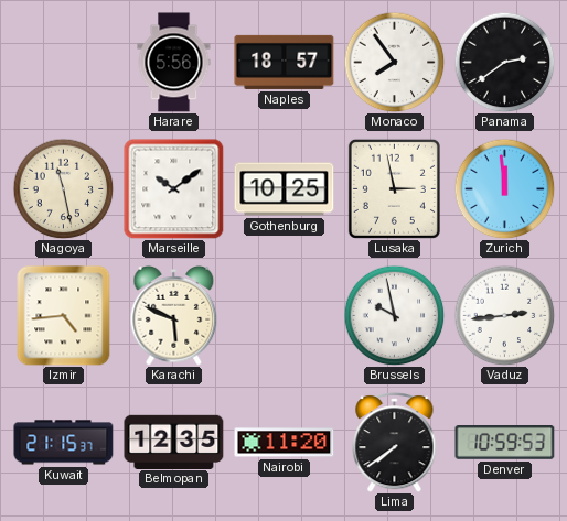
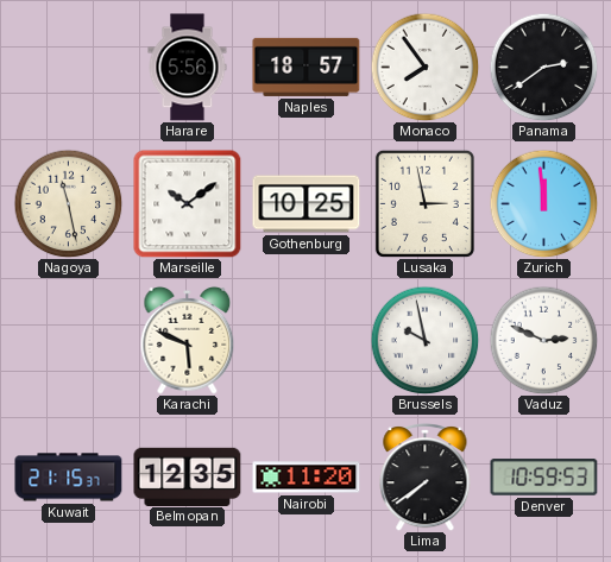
Izmir: 4:44 -> none
Vaduz: 2:44 -> 2:49
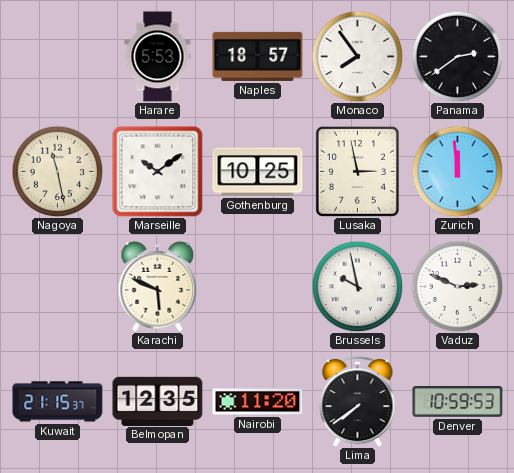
Harare: 5:56 -> 5:53
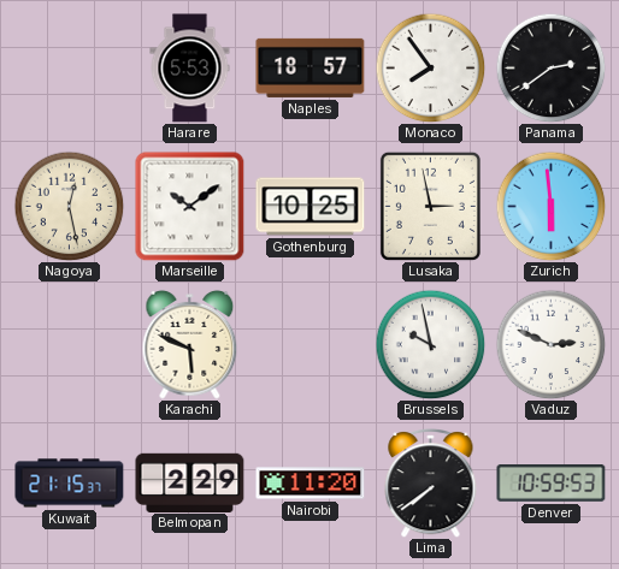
Nagoya: 11:28 -> 12:28
Zurich: 11:59 -> 5:59
Belmopan: 12:35 -> 2:29
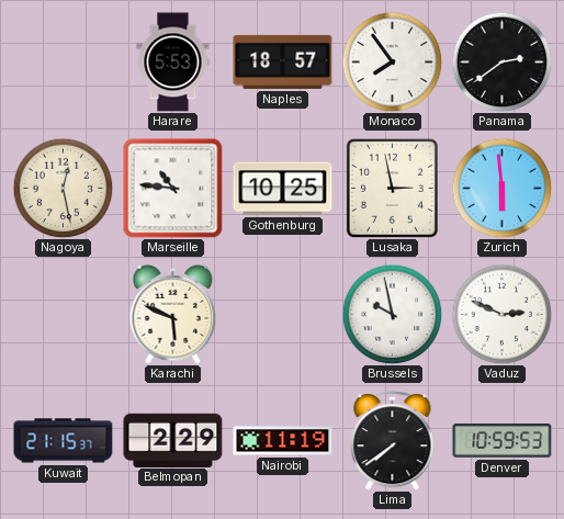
Marseille: 10:09 -> 10:46
Nairobi: 11:20 -> 11:19
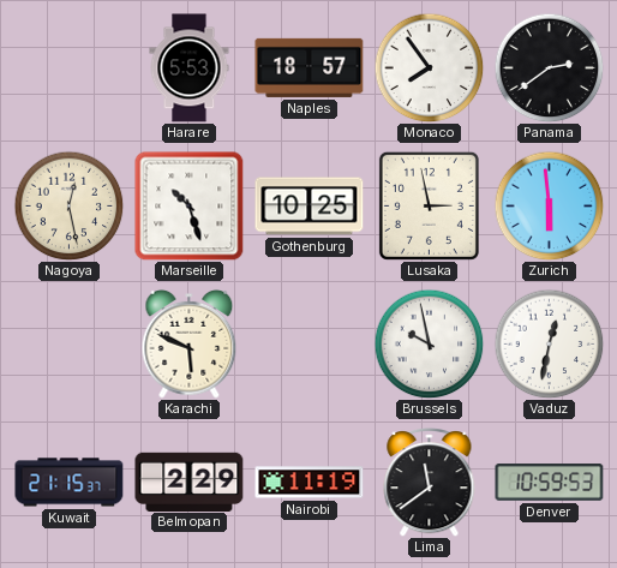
Marseille: 10:46 -> 10:27
Vaduz: 2:49 -> 12:32
Lima: 7:39 -> 11:39
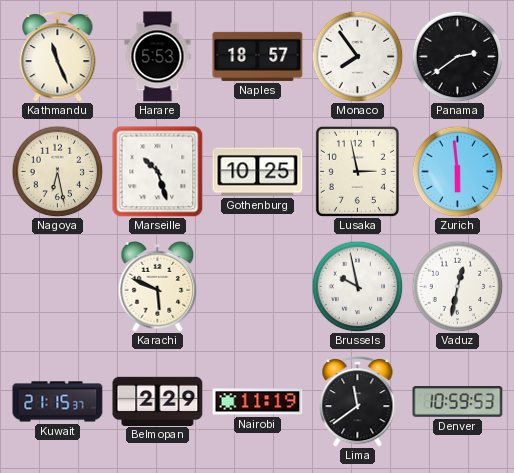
Kathmandu: none -> 11:26
Nagoya: 12:28 -> 6:28
